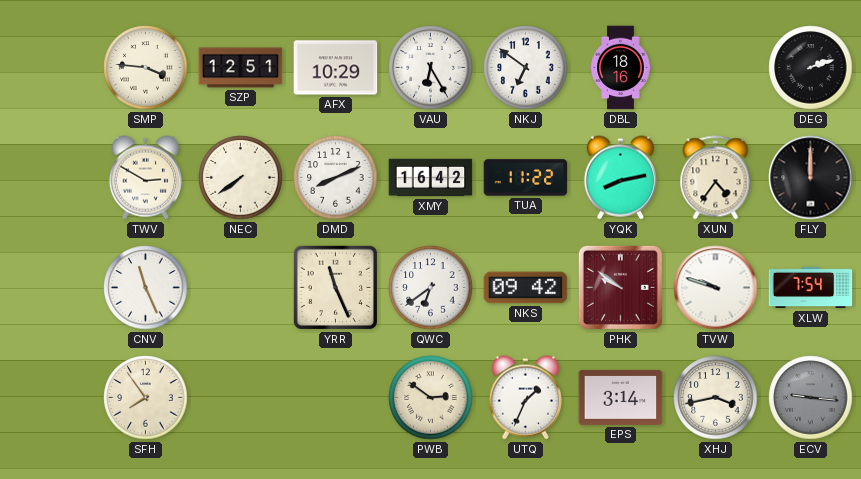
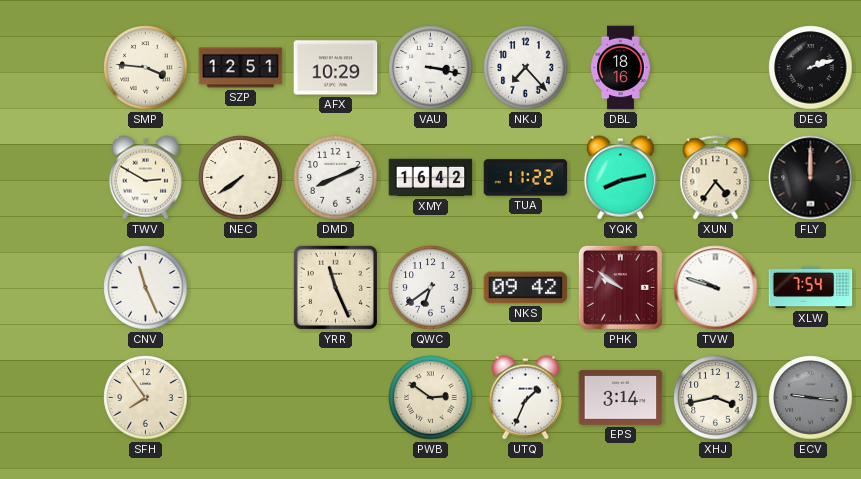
VAU: 6:25 -> 3:17
NKJ: 6:51 -> 7:23
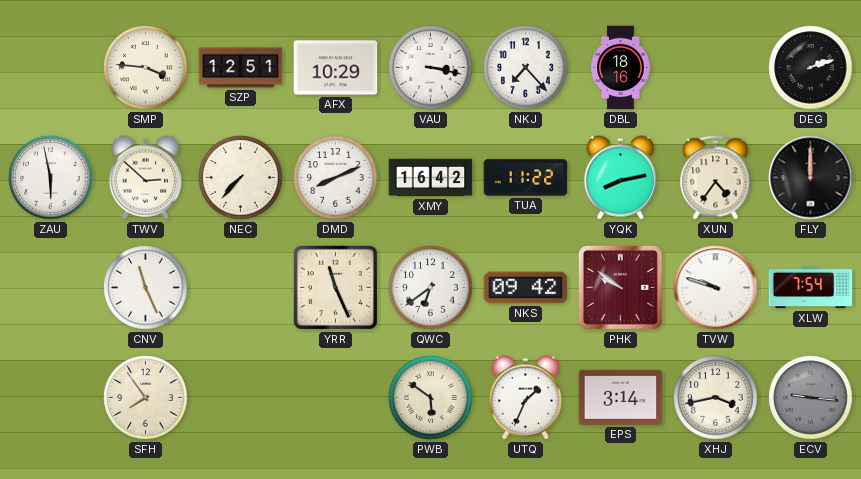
ZAU: none -> 5:58
TWV: 2:50 -> 2:52
NEC: 7:39 -> 7:37
PWB: 2:51 -> 5:51
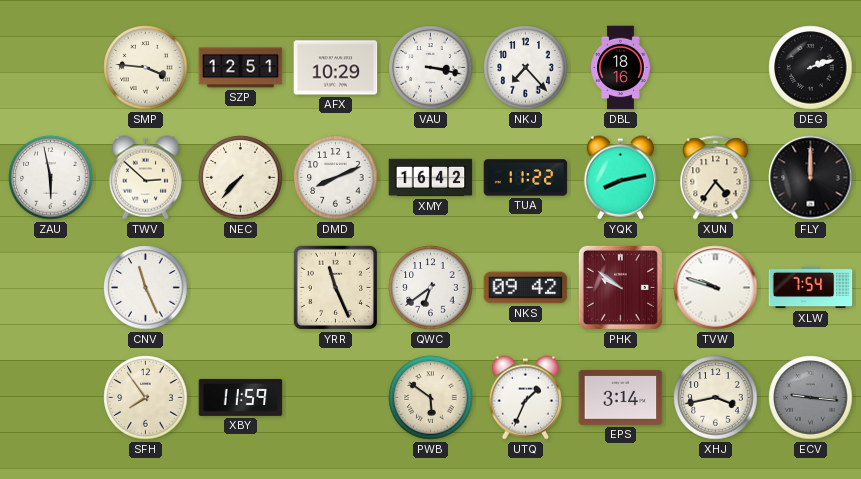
XBY: none -> 11:59
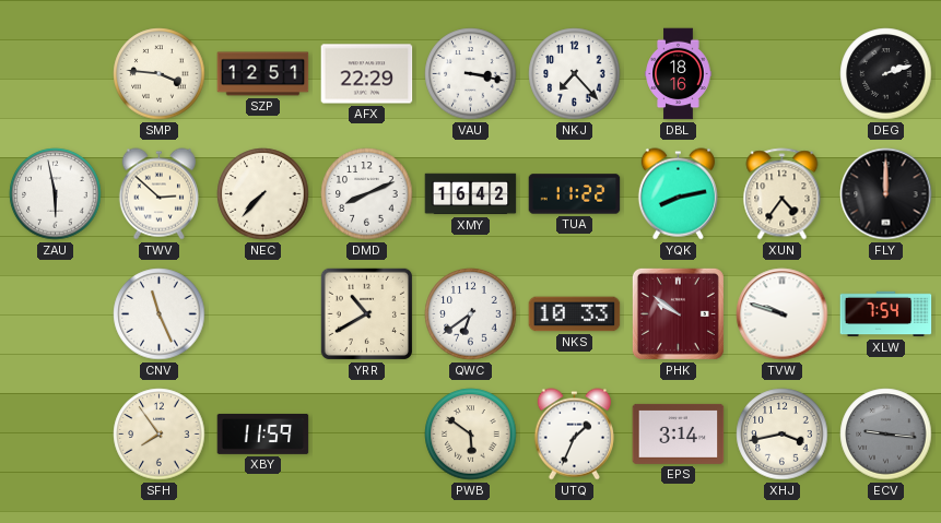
AFX: 10:29 -> 22:29
YRR: 11:26 -> 10:40
NKS: 09:42 -> 10:33
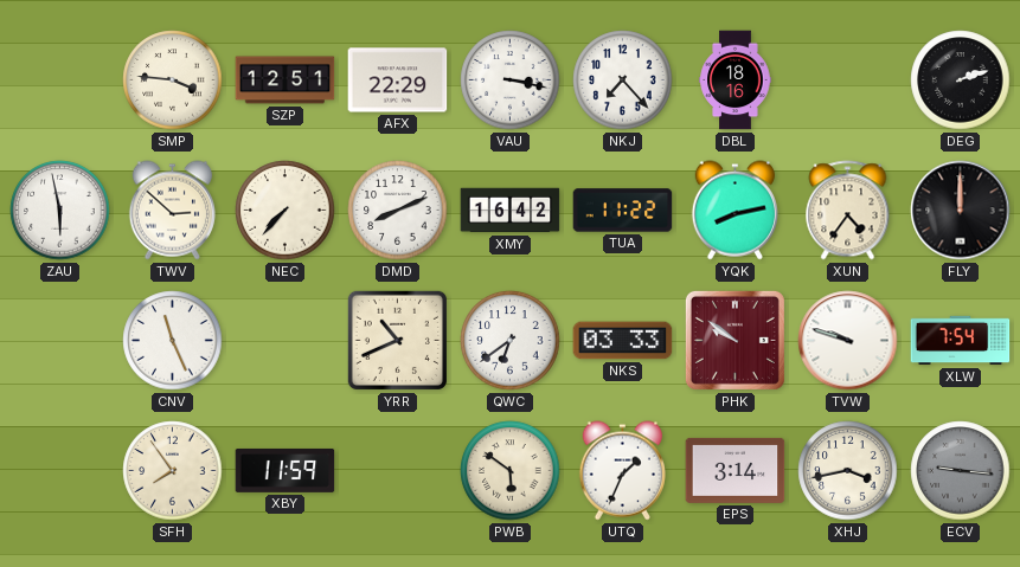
YRR: 10:40 -> 10:41
NKS: 10:33 -> 03:33
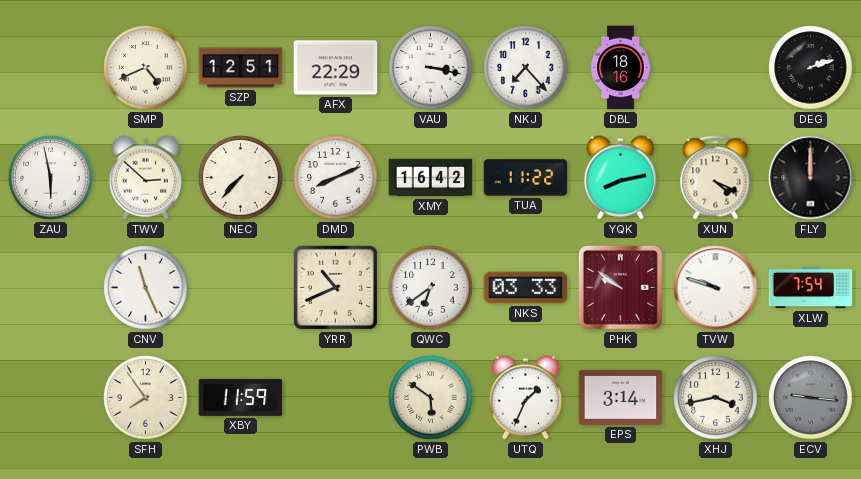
SMP: 3:46 -> 4:41
XUN: 4:36 -> 4:19
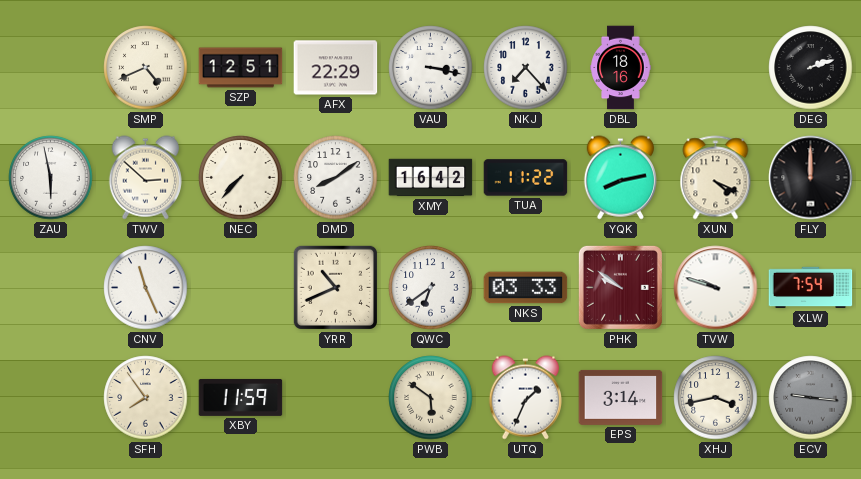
DMD: 8:11 -> 8:09
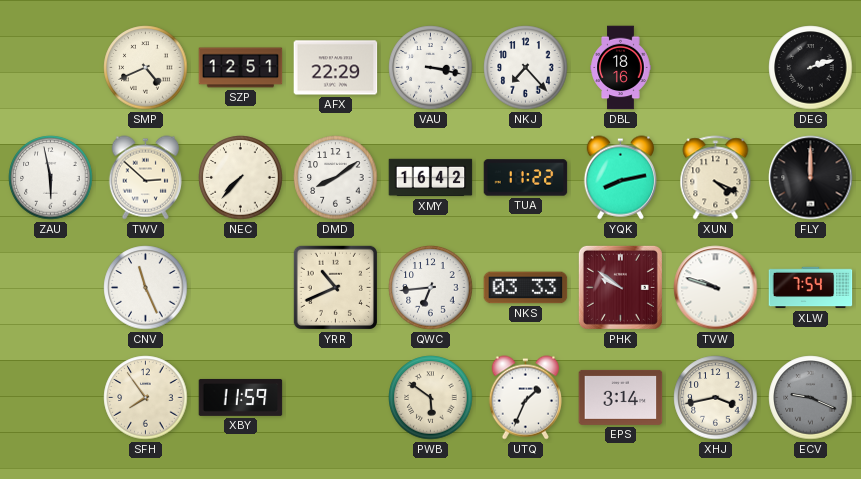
QWC: 6:39 -> 6:44
ECV: 9:16 -> 9:19
